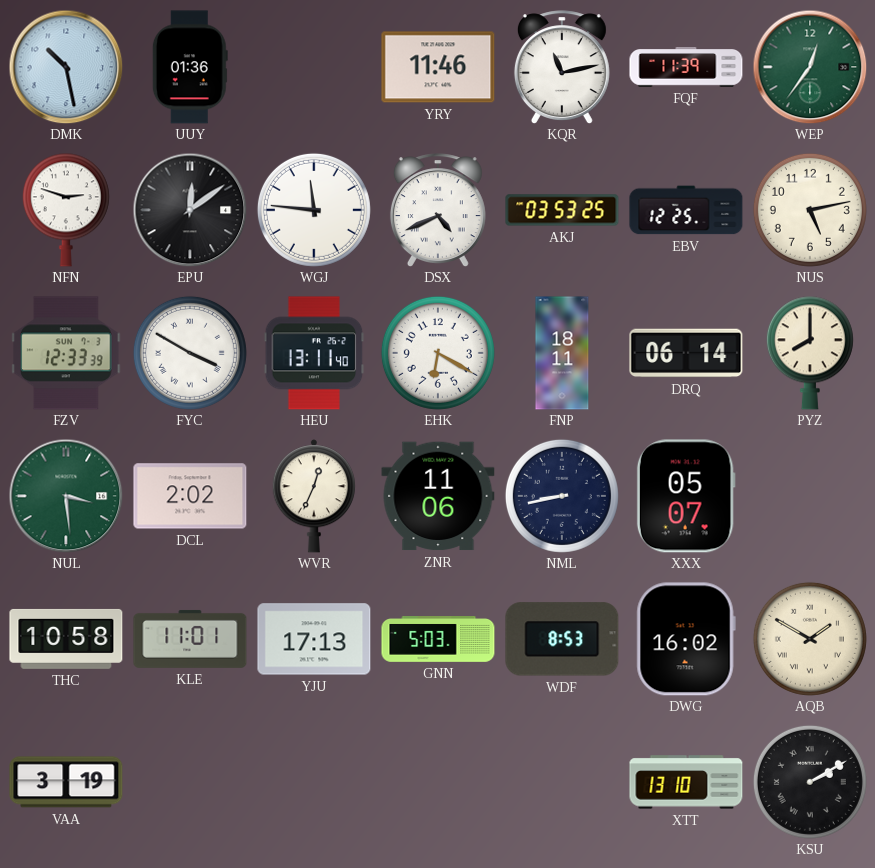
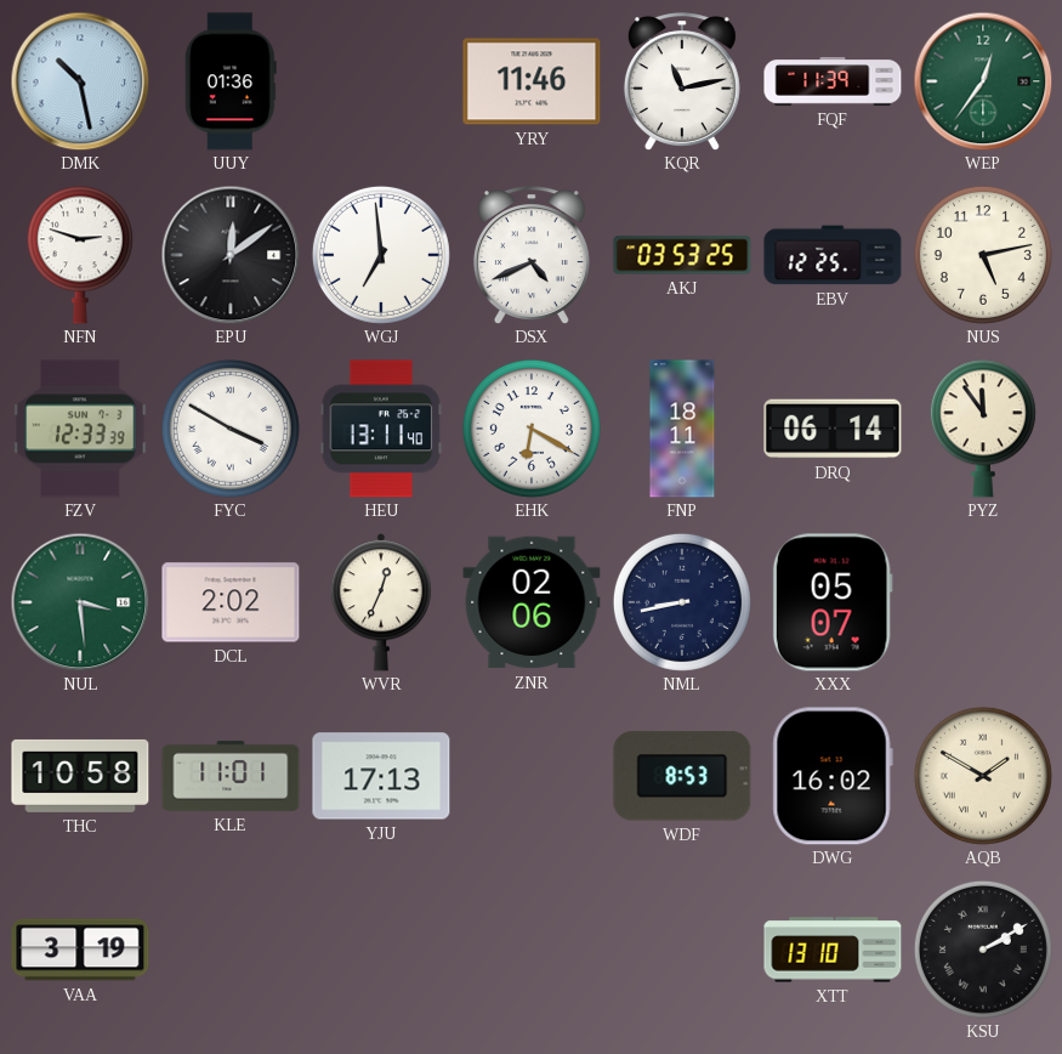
WGJ: 11:46 -> 6:59
PYZ: 8:00 -> 11:54
ZNR: 11:06 -> 02:06
GNN: 5:03 -> none
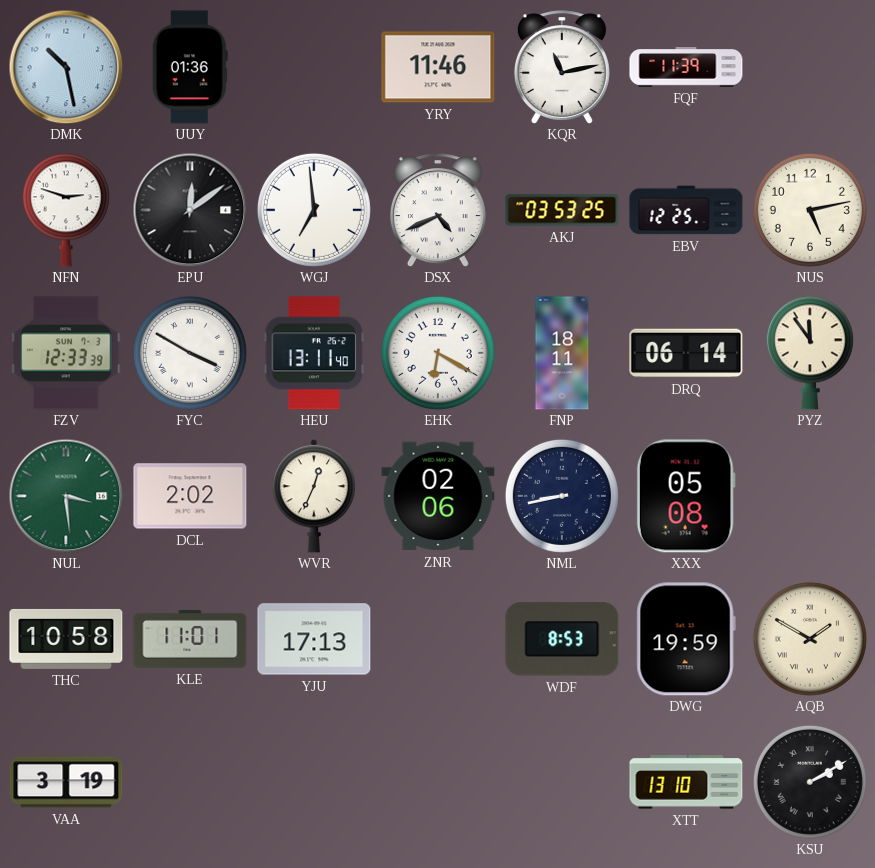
WEP: 12:36 -> none
XXX: 05:07 -> 05:08
DWG: 16:02 -> 19:59
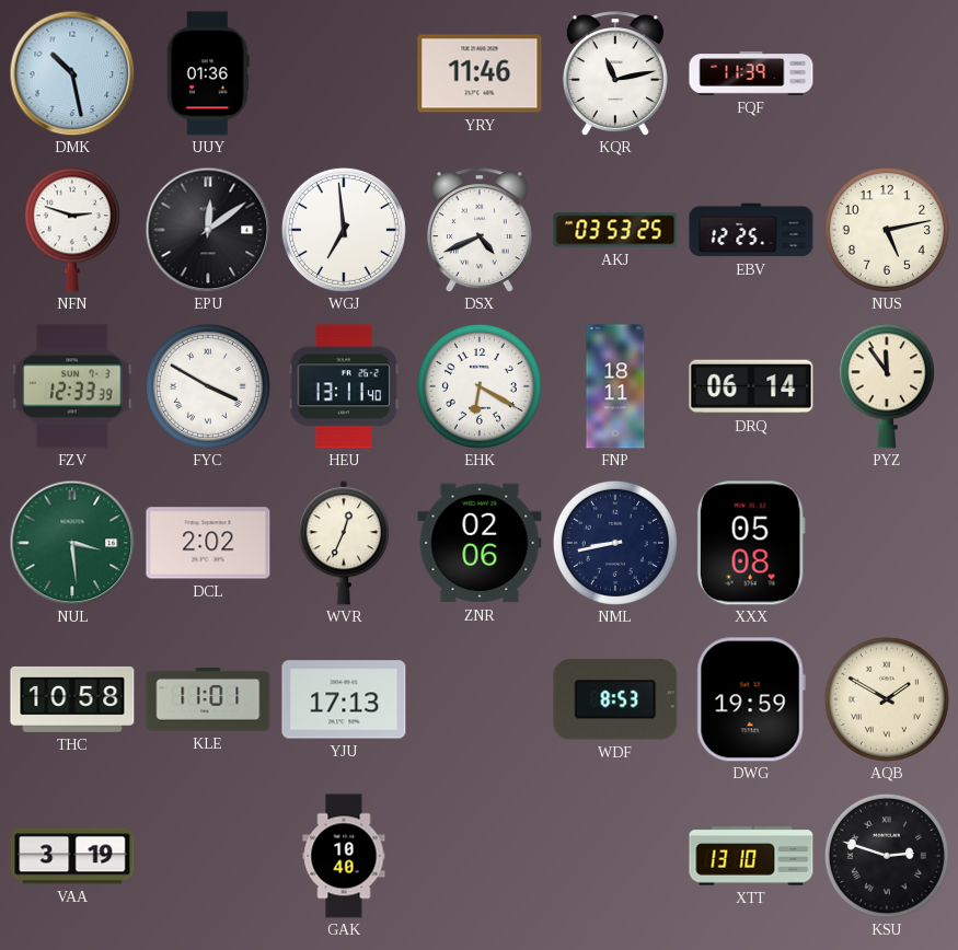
GAK: none -> 10:40
KSU: 2:10 -> 2:48
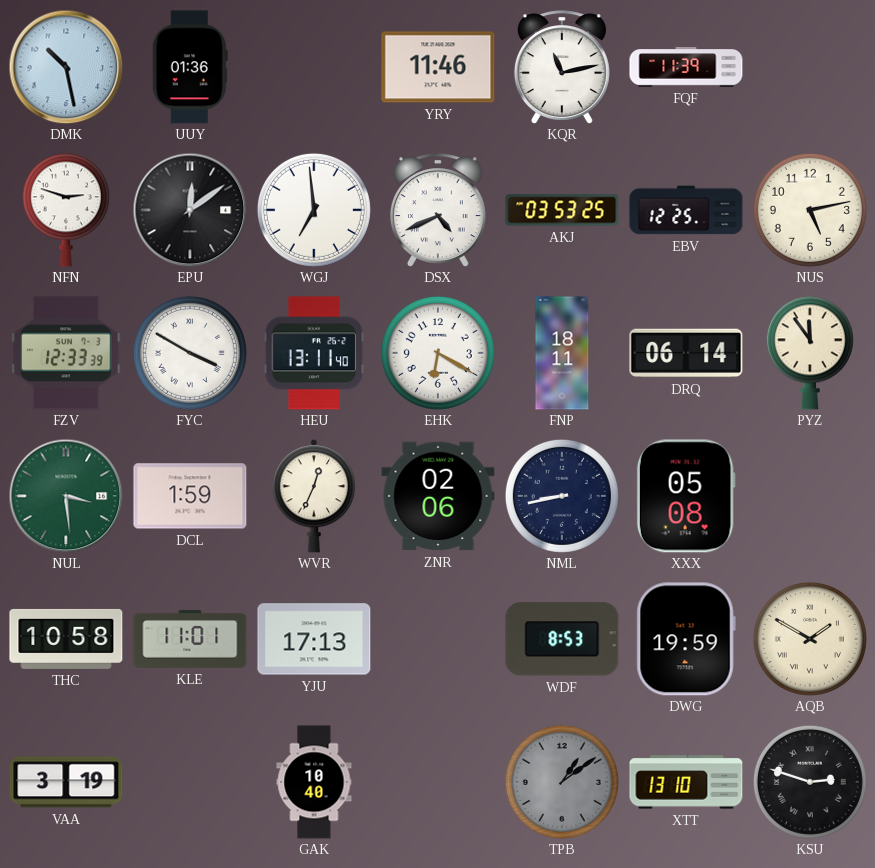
DCL: 2:02 -> 1:59
TPB: none -> 1:09
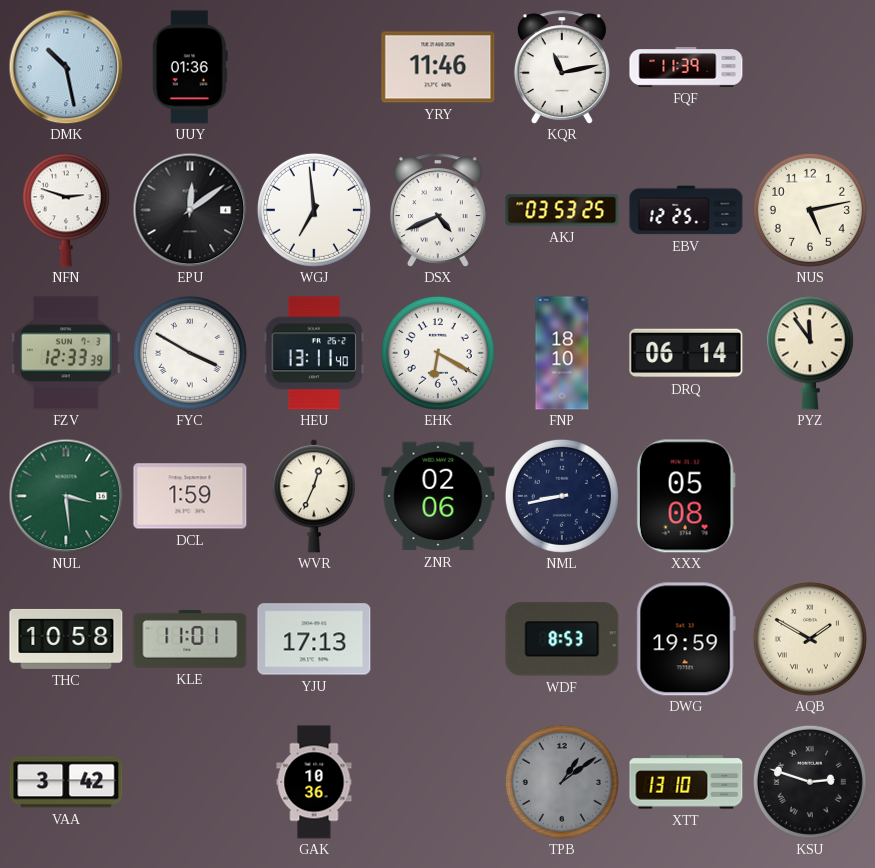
FNP: 18:11 -> 18:10
VAA: 3:19 -> 3:42
GAK: 10:40 -> 10:36
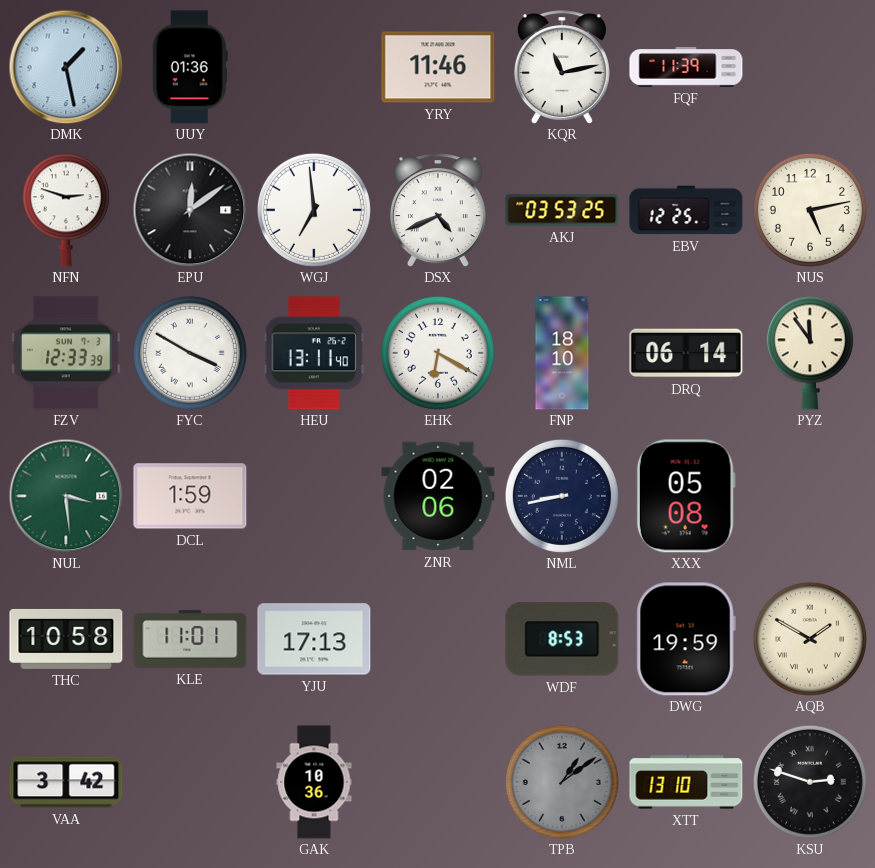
DMK: 10:28 -> 1:28
WVR: 12:34 -> none
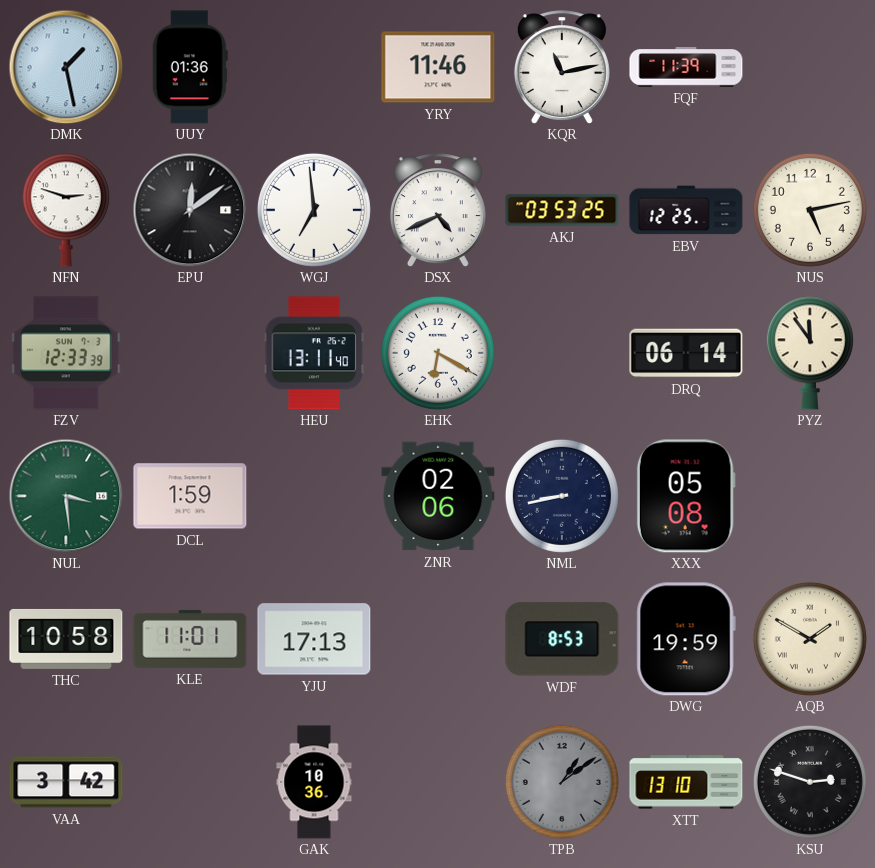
FYC: 3:50 -> none
FNP: 18:10 -> none
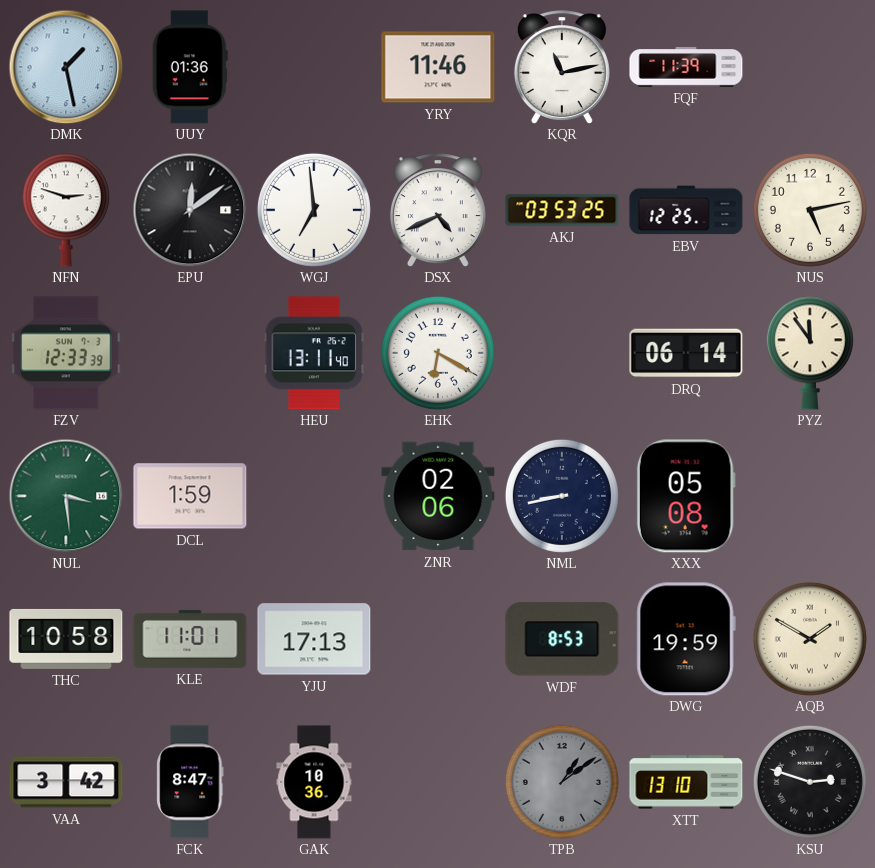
FCK: none -> 8:47
